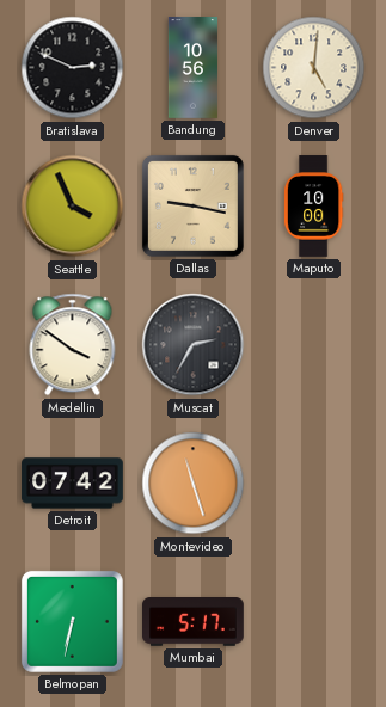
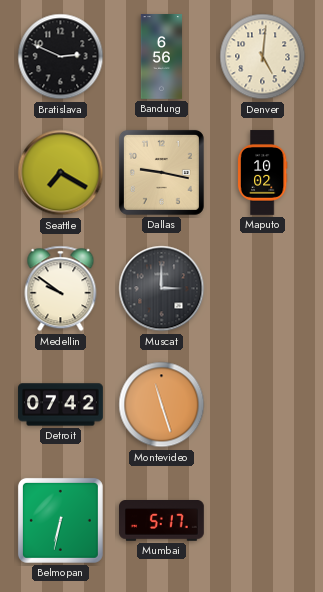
Bandung: 10:56 -> 6:56
Seattle: 3:56 -> 7:20
Maputo: 10:00 -> 10:02
Medellin: 3:51 -> 9:51
Muscat: 2:35 -> 3:00
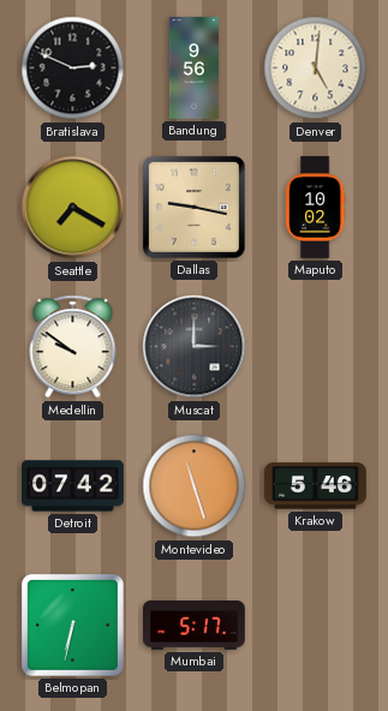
Bandung: 6:56 -> 9:56
Krakow: none -> 5:46
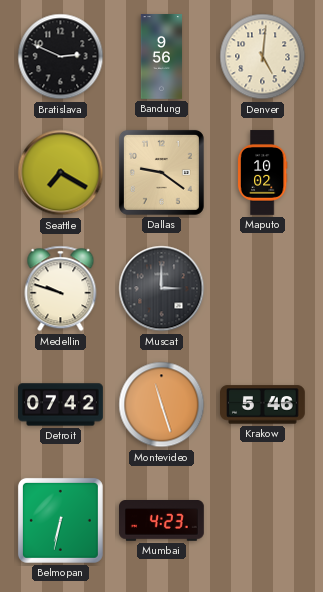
Dallas: 9:17 -> 9:21
Medellin: 9:51 -> 9:48
Mumbai: 5:17 -> 4:23
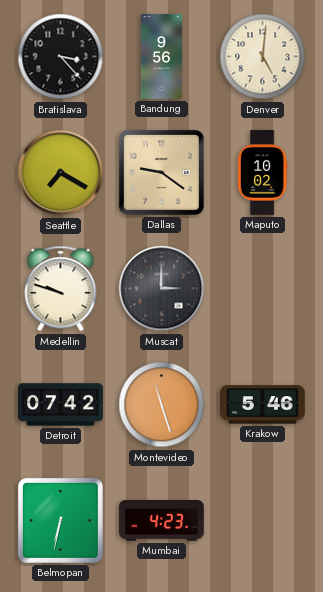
Bratislava: 2:49 -> 3:23
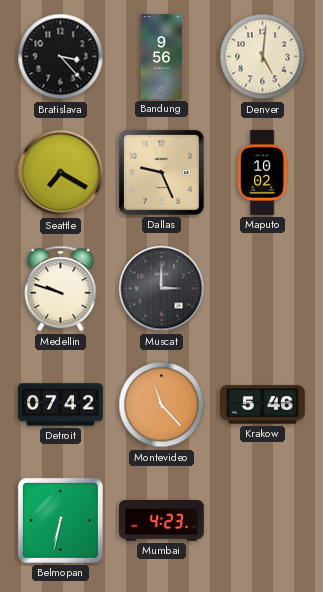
Dallas: 9:21 -> 9:26
Montevideo: 11:27 -> 11:23
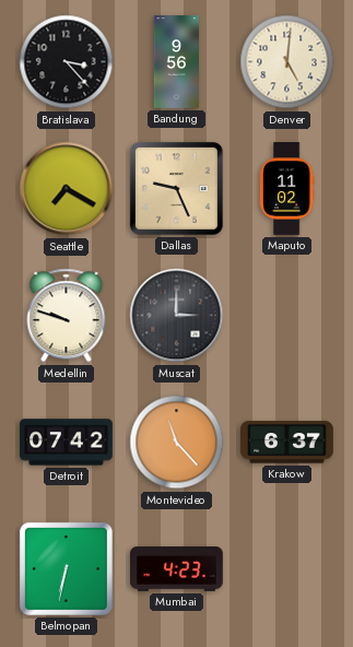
Maputo: 10:02 -> 11:02
Krakow: 5:46 -> 6:37
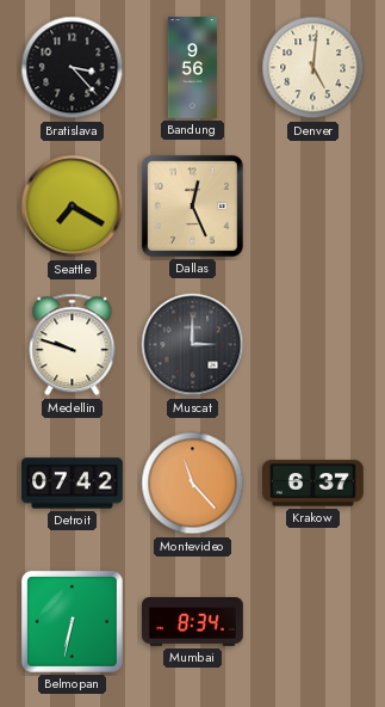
Dallas: 9:26 -> 12:26
Maputo: 11:02 -> none
Mumbai: 4:23 -> 8:34
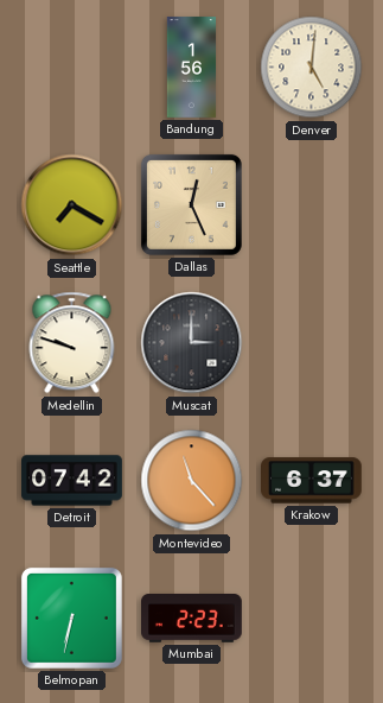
Bratislava: 3:23 -> none
Bandung: 9:56 -> 1:56
Mumbai: 8:34 -> 2:23
